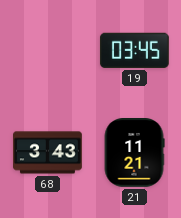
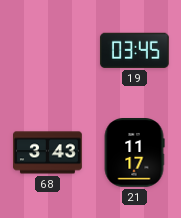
21: 11:21 -> 11:17
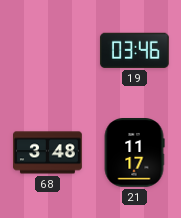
19: 03:45 -> 03:46
68: 3:43 -> 3:48
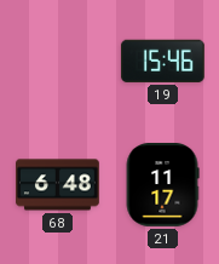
19: 03:46 -> 15:46
68: 3:48 -> 6:48
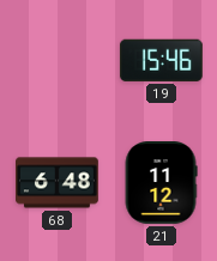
21: 11:17 -> 11:12
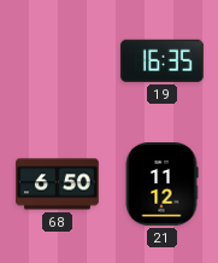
19: 15:46 -> 16:35
68: 6:48 -> 6:50
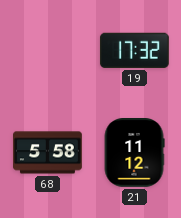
19: 16:35 -> 17:32
68: 6:50 -> 5:58
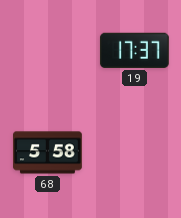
19: 17:32 -> 17:37
21: 11:12 -> none
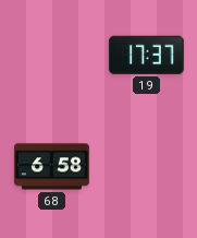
68: 5:58 -> 6:58
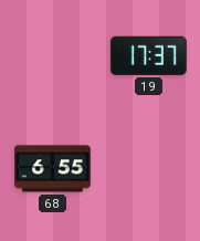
68: 6:58 -> 6:55
